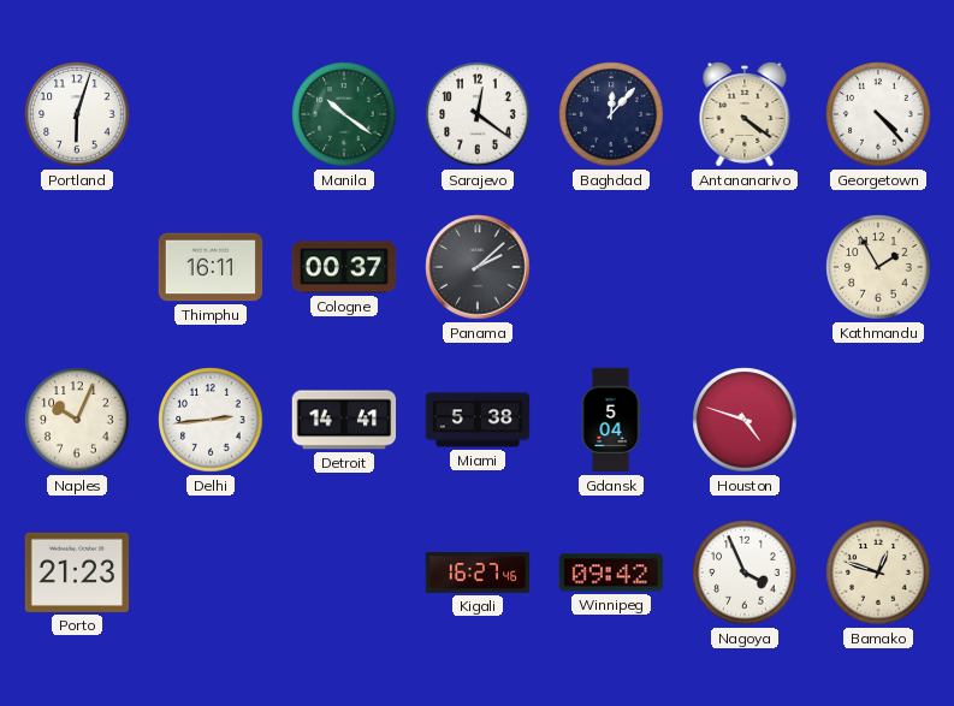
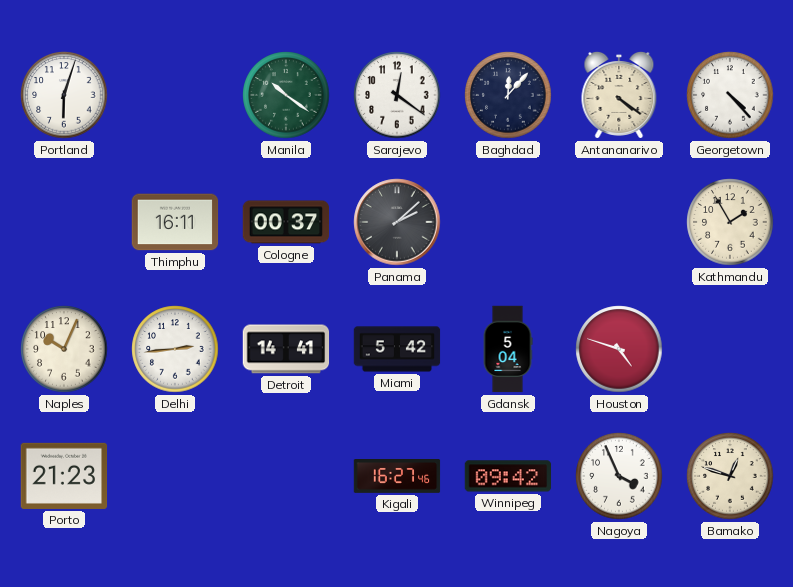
Miami: 5:38 -> 5:42
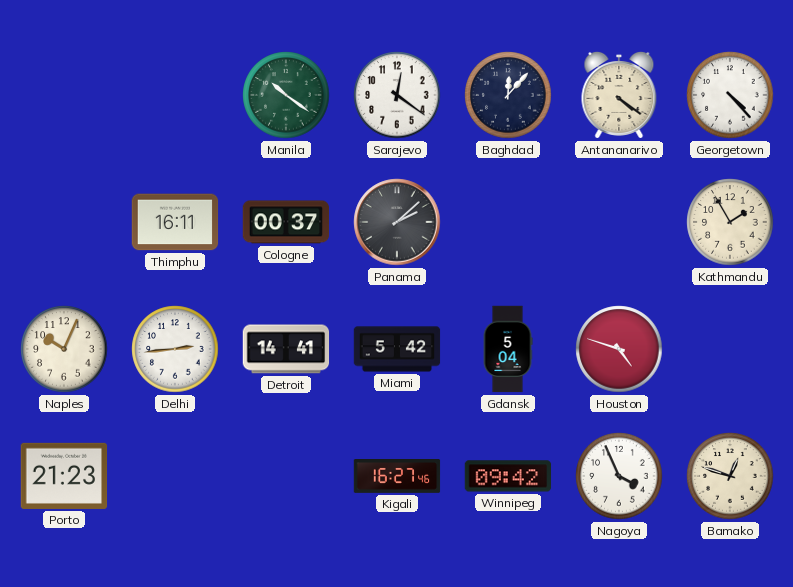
Portland: 6:03 -> none
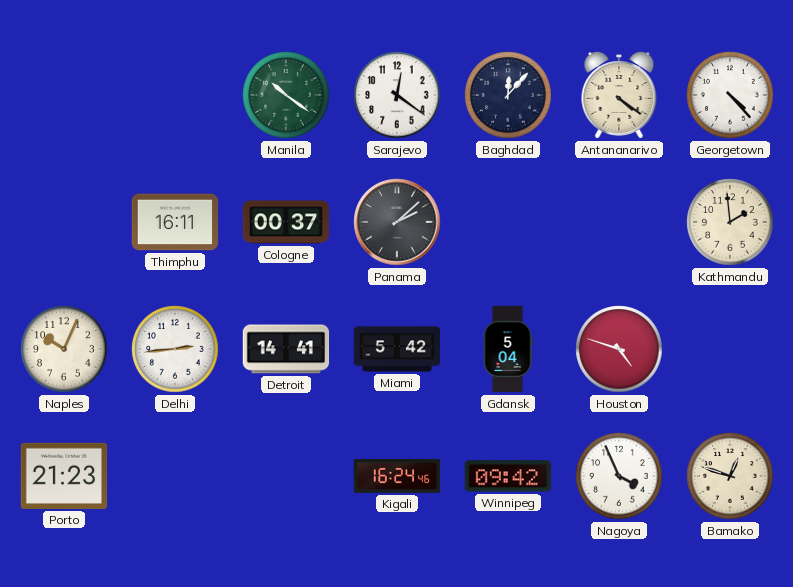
Kathmandu: 1:55 -> 1:59
Kigali: 16:27 -> 16:24
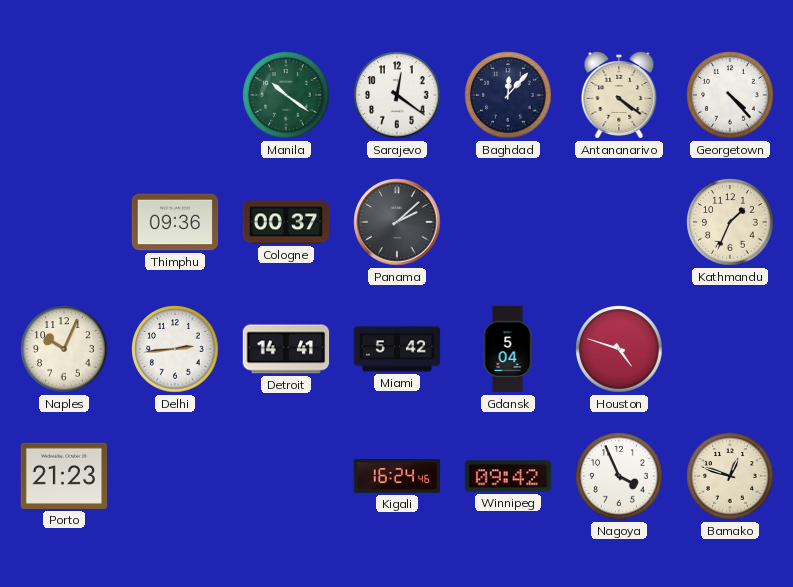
Thimphu: 16:11 -> 09:36
Kathmandu: 1:59 -> 1:34
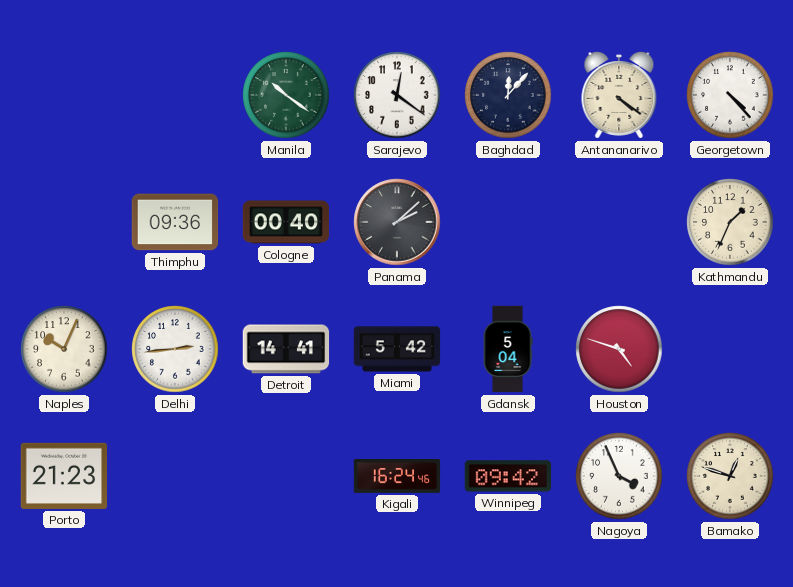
Cologne: 00:37 -> 00:40
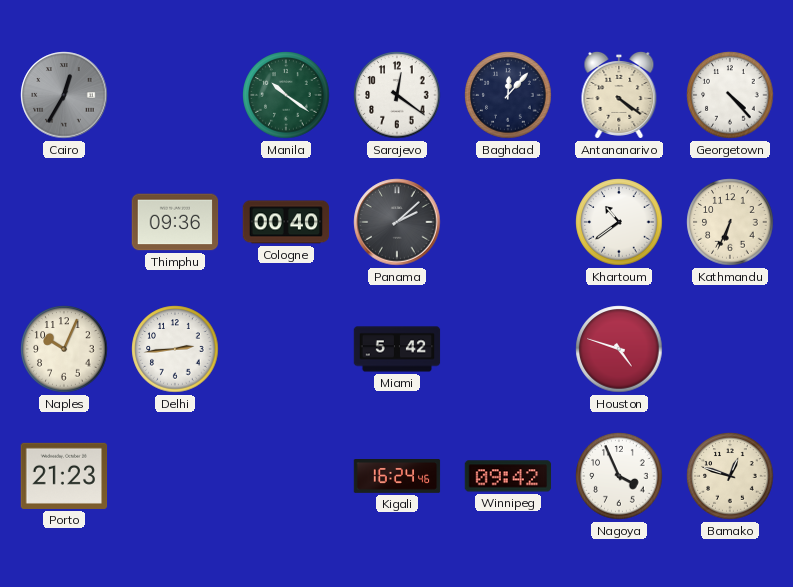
Cairo: none -> 12:35
Khartoum: none -> 10:39
Kathmandu: 1:34 -> 6:34
Detroit: 14:41 -> none
Gdansk: 5:04 -> none
